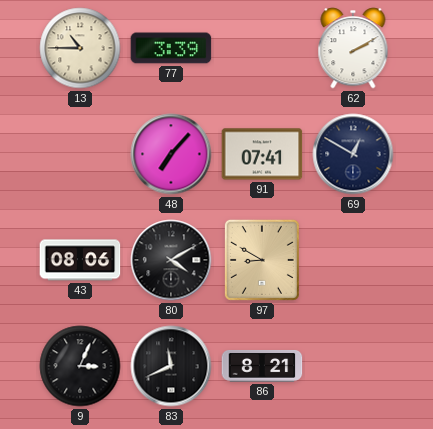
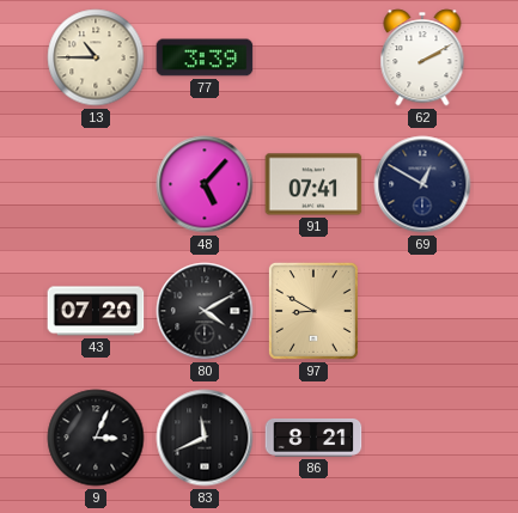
48: 7:07 -> 5:07
43: 08:06 -> 07:20
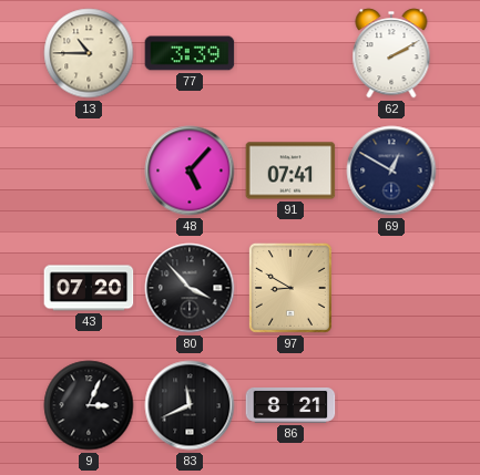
80: 4:10 -> 3:53
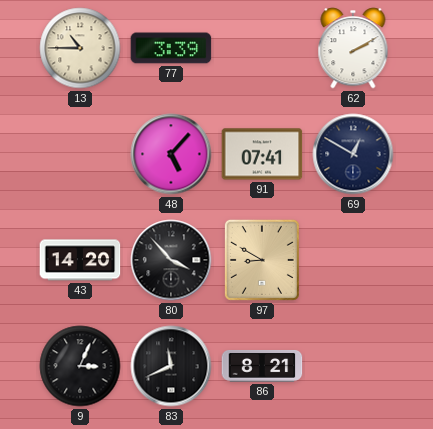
43: 07:20 -> 14:20
